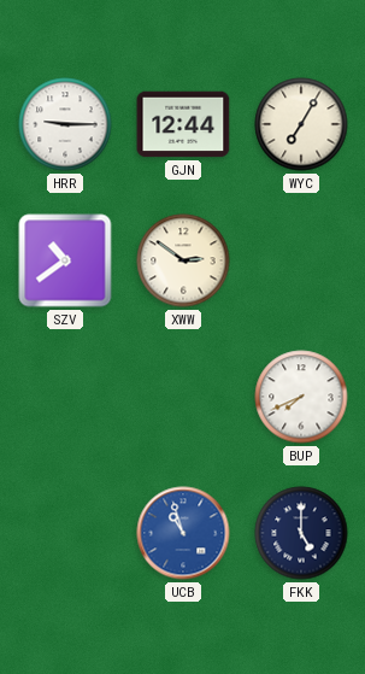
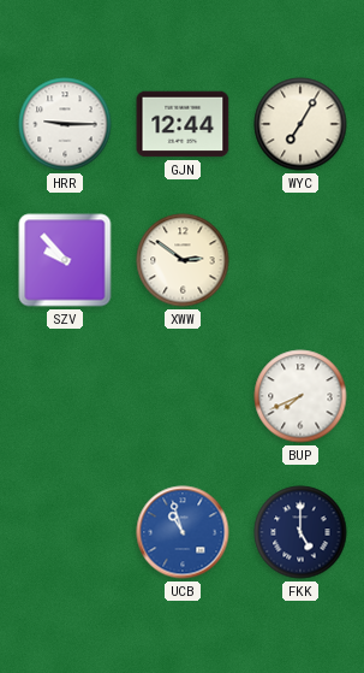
SZV: 10:39 -> 9:53
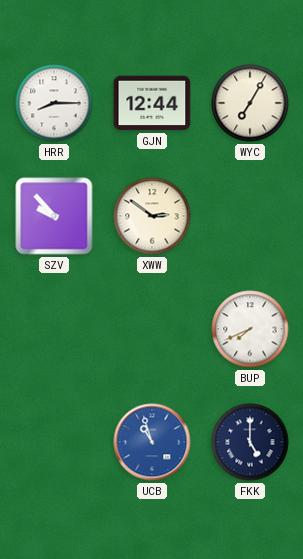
HRR: 9:15 -> 8:15
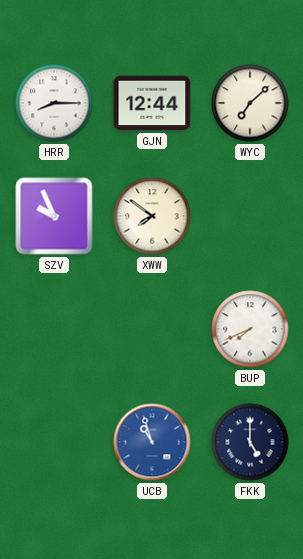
WYC: 7:05 -> 7:08
SZV: 9:53 -> 9:56
XWW: 2:51 -> 7:51
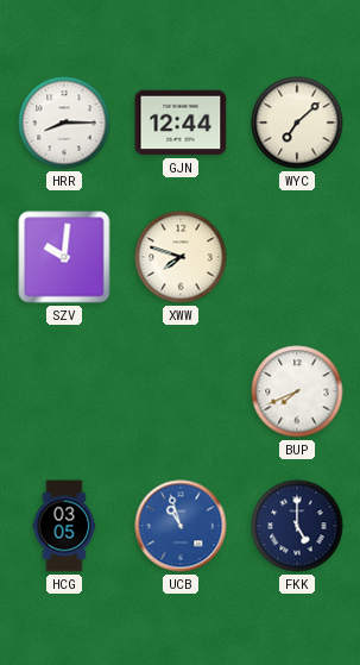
SZV: 9:56 -> 10:01
XWW: 7:51 -> 7:48
HCG: none -> 03:05
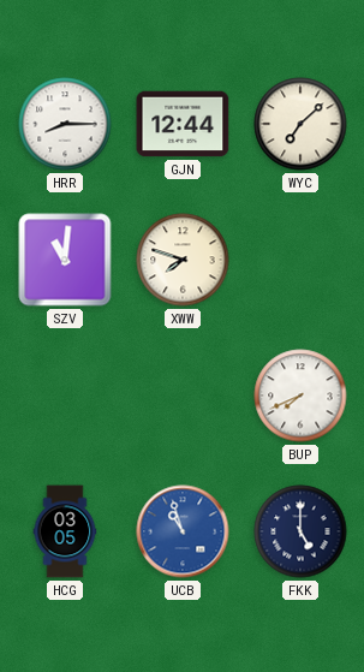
SZV: 10:01 -> 11:01
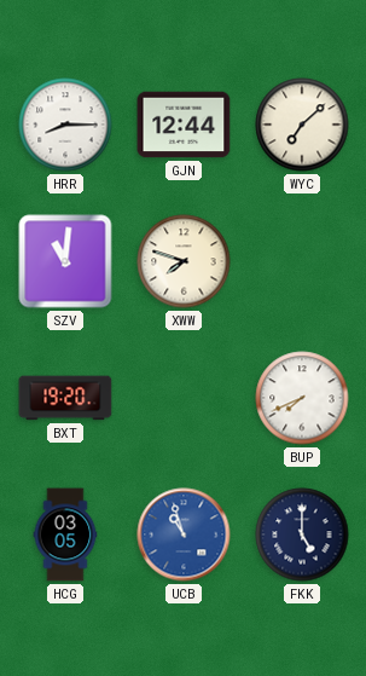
BXT: none -> 19:20
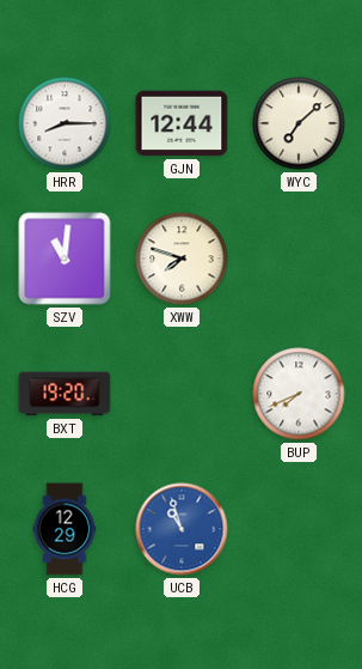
HCG: 03:05 -> 12:29
FKK: 5:00 -> none
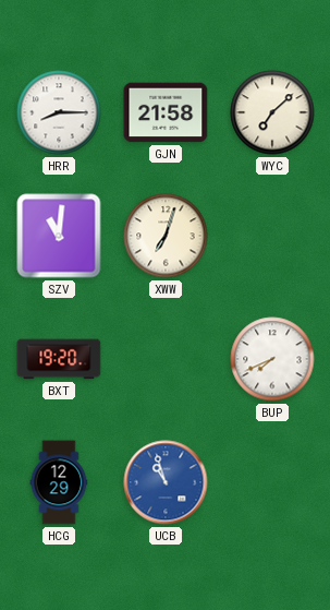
GJN: 12:44 -> 21:58
XWW: 7:48 -> 7:03
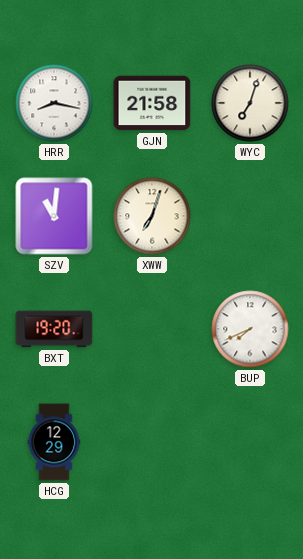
HRR: 8:15 -> 8:17
WYC: 7:08 -> 7:03
UCB: 10:57 -> none
